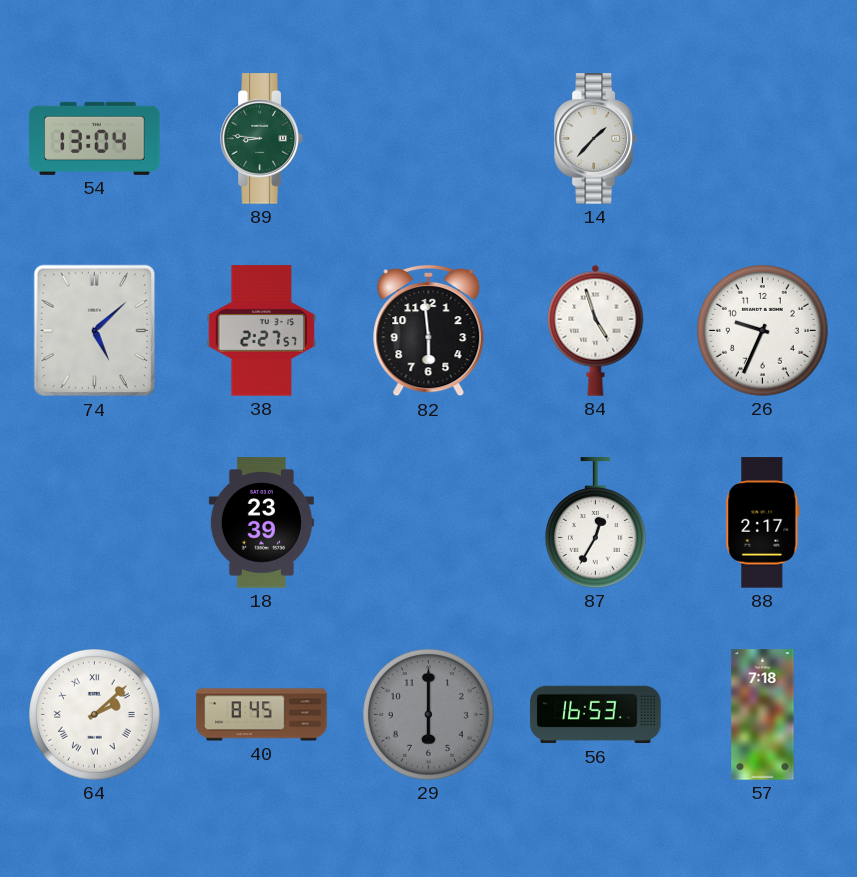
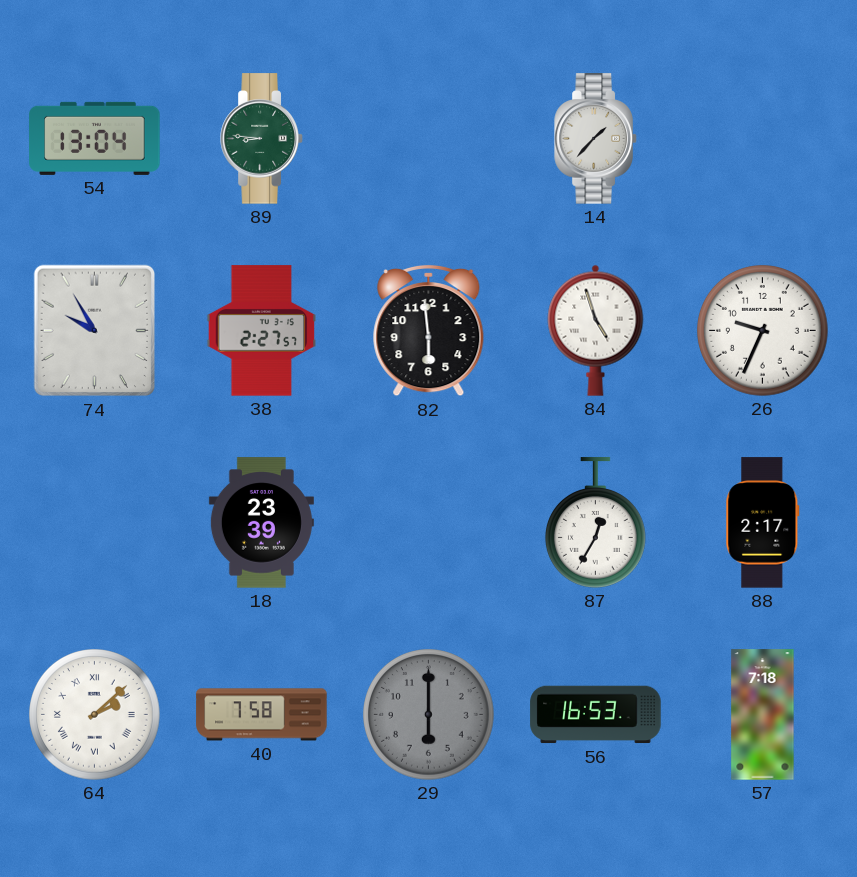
74: 5:08 -> 9:55
40: 8:45 -> 7:58
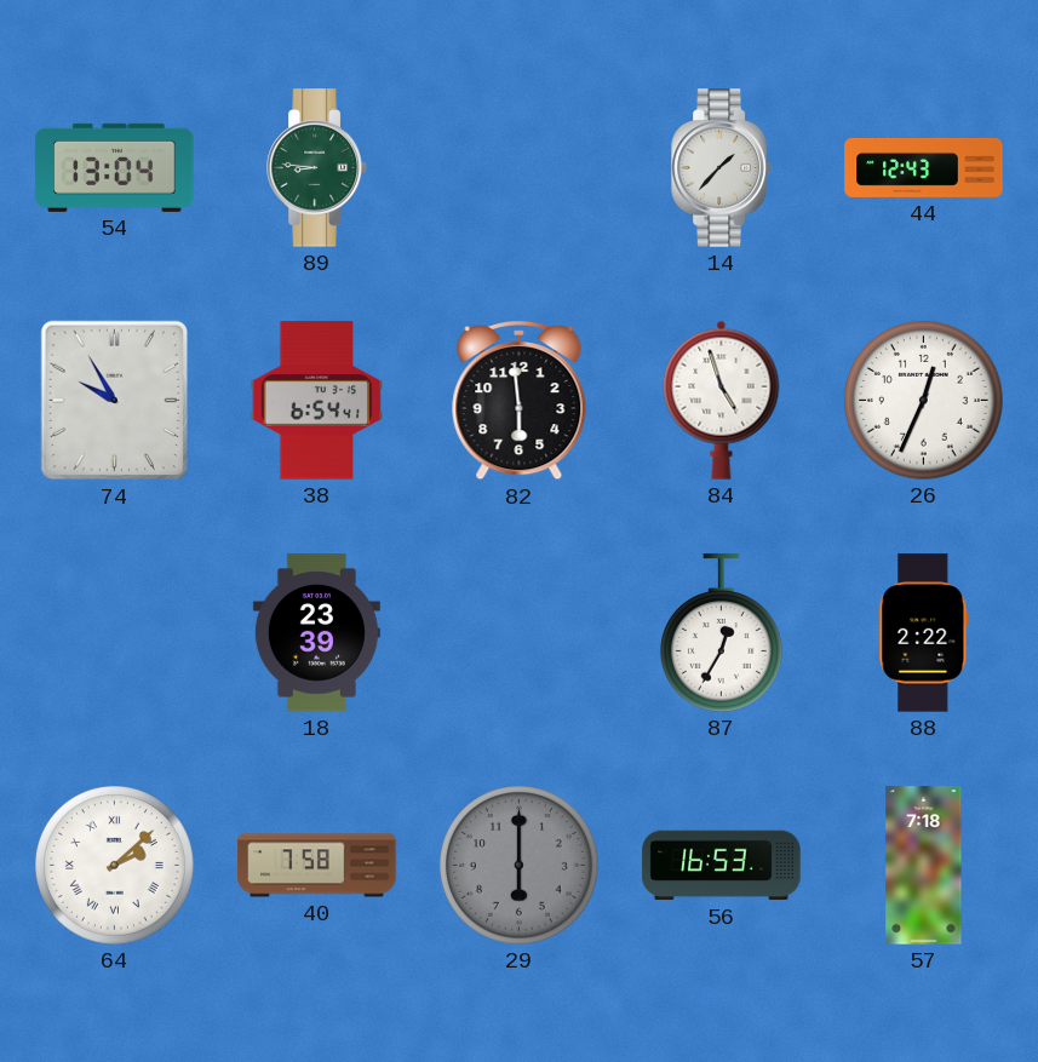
44: none -> 12:43
38: 2:27 -> 6:54
26: 9:34 -> 12:34
88: 2:17 -> 2:22
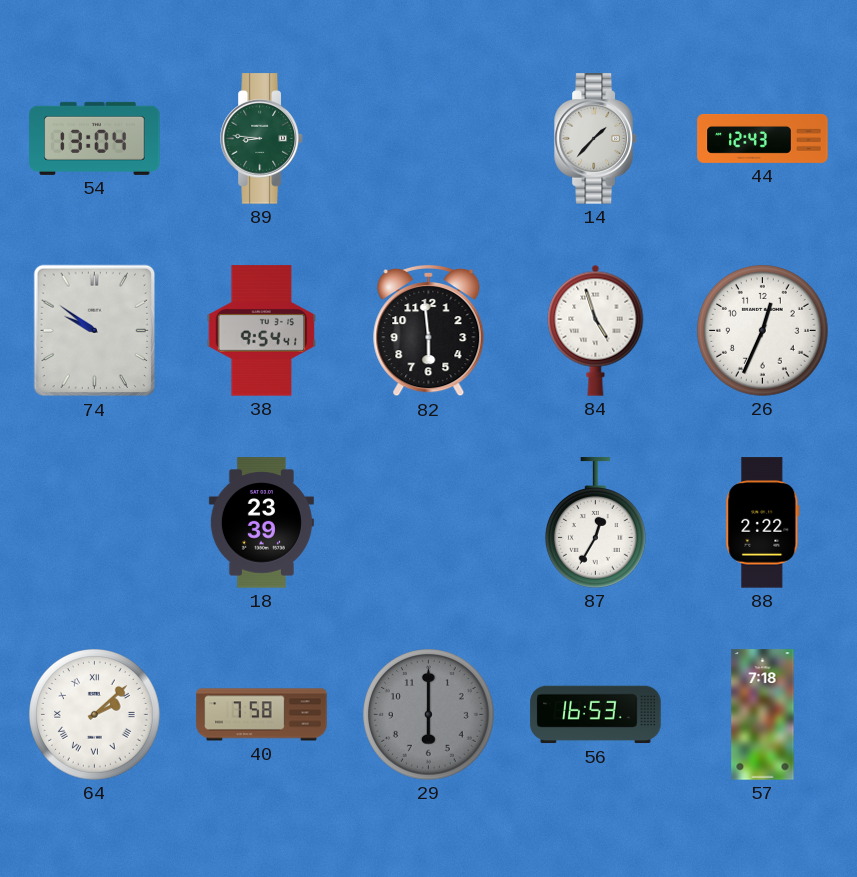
74: 9:55 -> 9:51
38: 6:54 -> 9:54
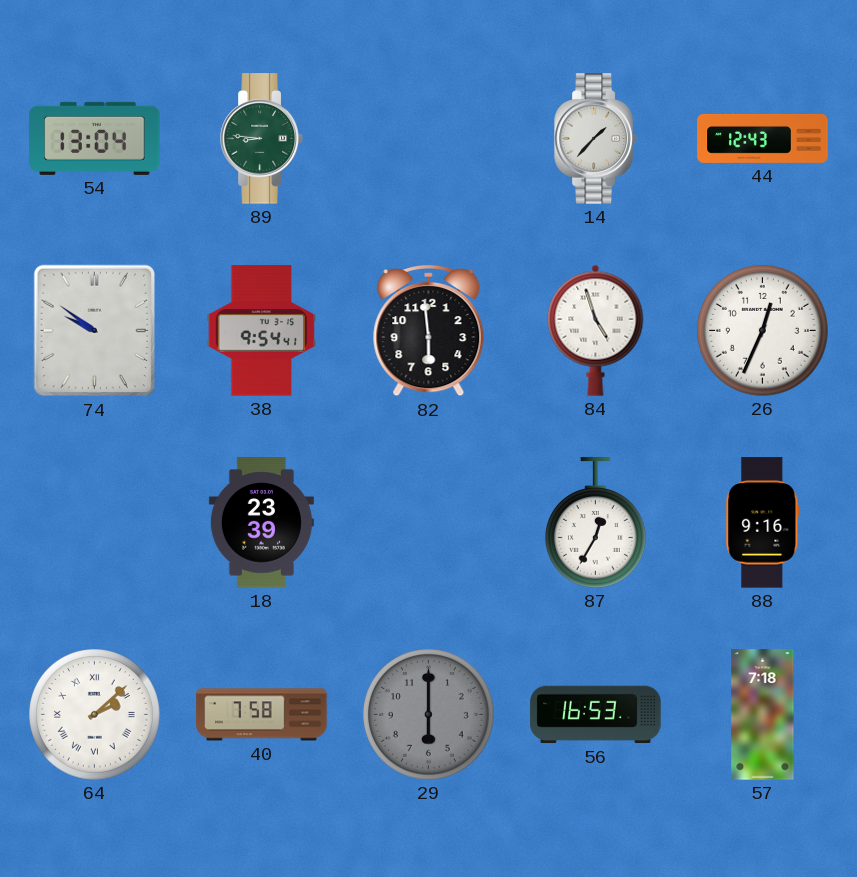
88: 2:22 -> 9:16
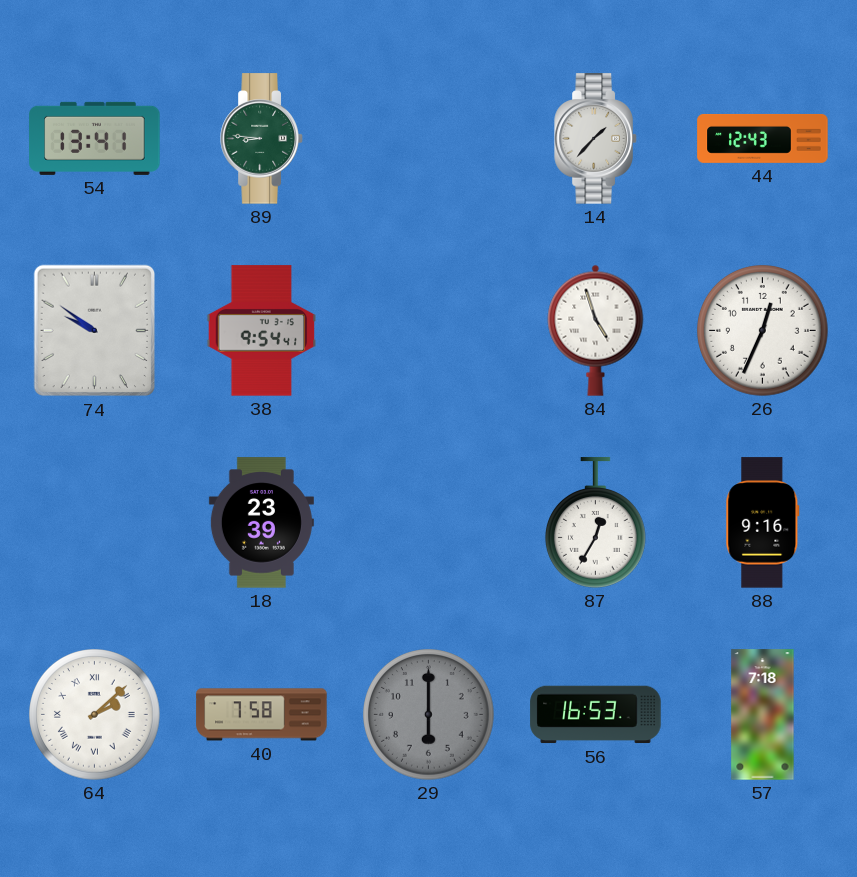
54: 13:04 -> 13:41
82: 5:59 -> none
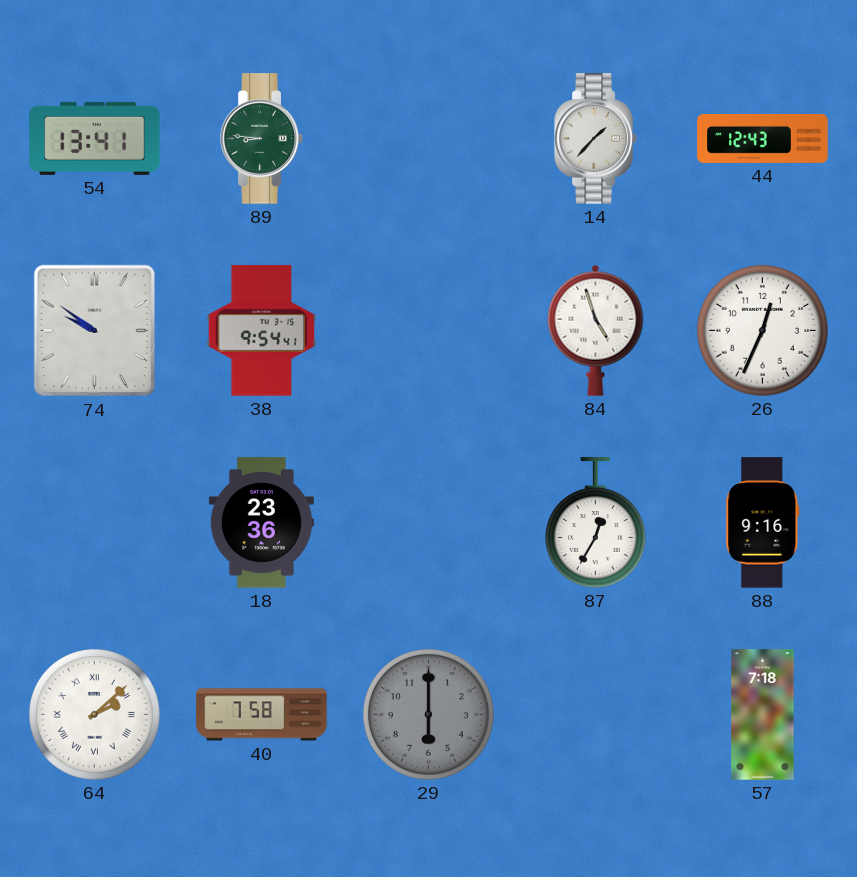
18: 23:39 -> 23:36
56: 16:53 -> none
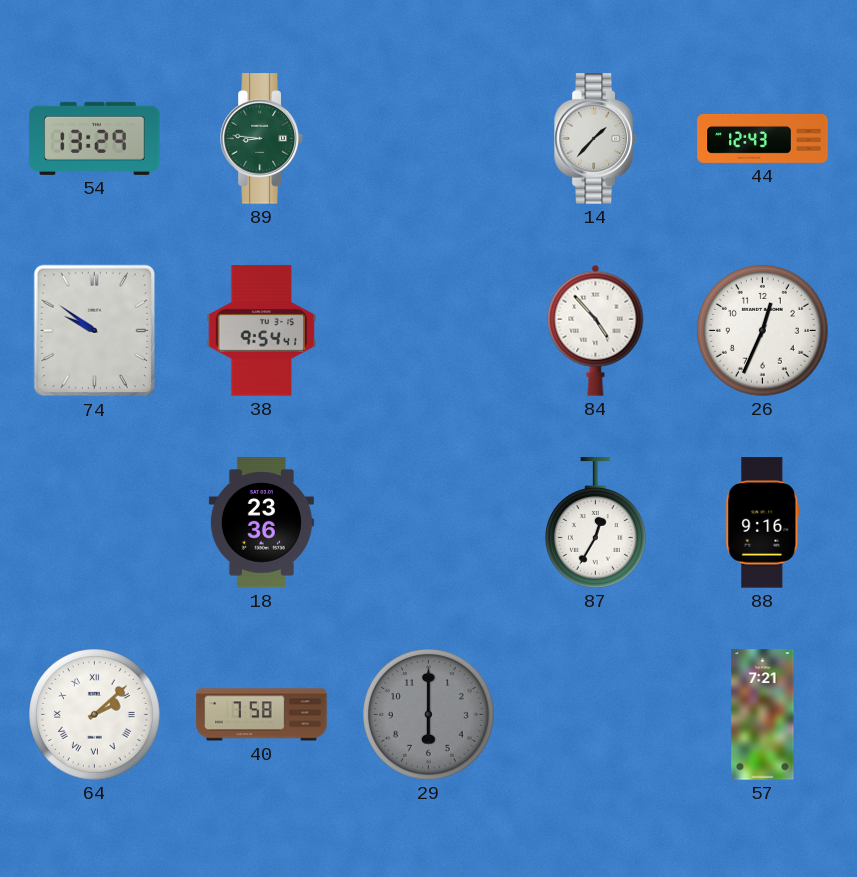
54: 13:41 -> 13:29
84: 4:57 -> 4:53
57: 7:18 -> 7:21
